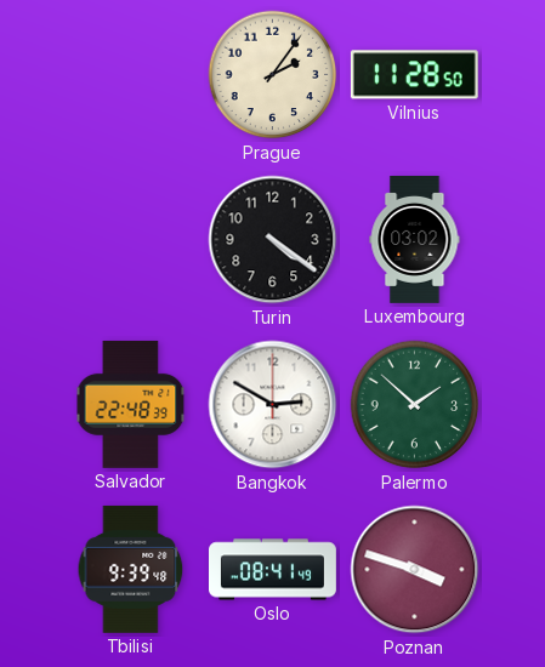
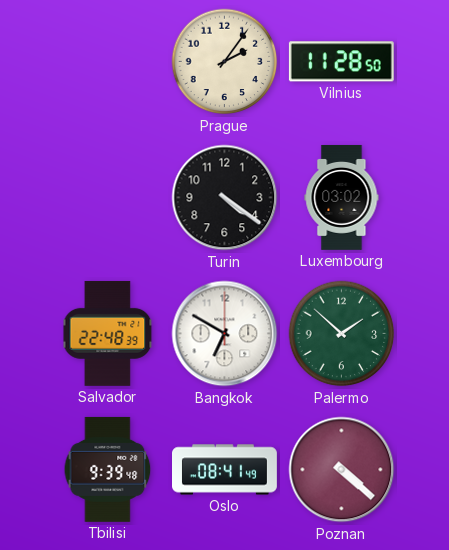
Bangkok: 2:50 -> 6:50
Poznan: 3:48 -> 4:22
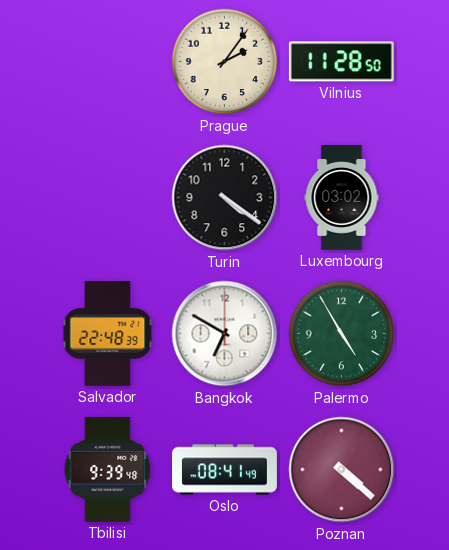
Palermo: 1:52 -> 4:55
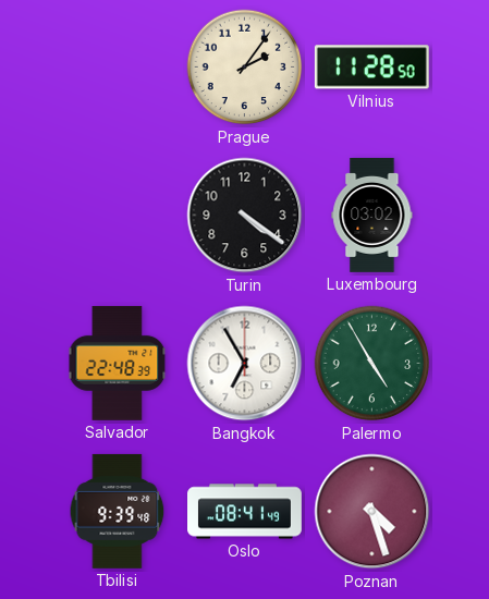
Bangkok: 6:50 -> 6:55
Poznan: 4:22 -> 4:27
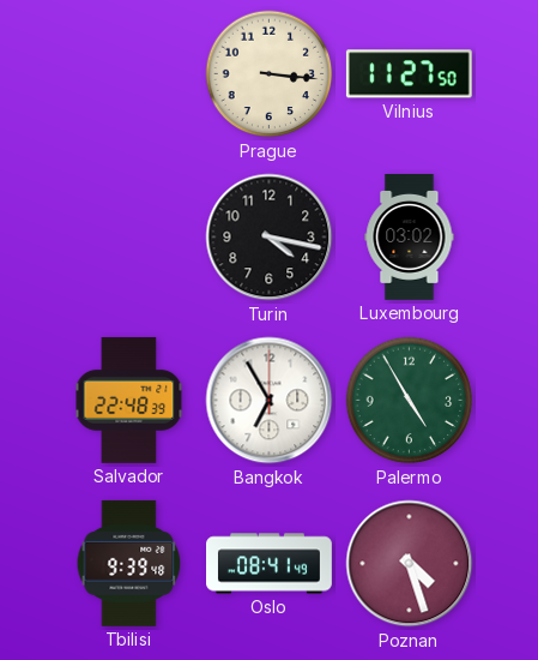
Prague: 2:06 -> 3:16
Vilnius: 11:28 -> 11:27
Turin: 4:21 -> 4:17
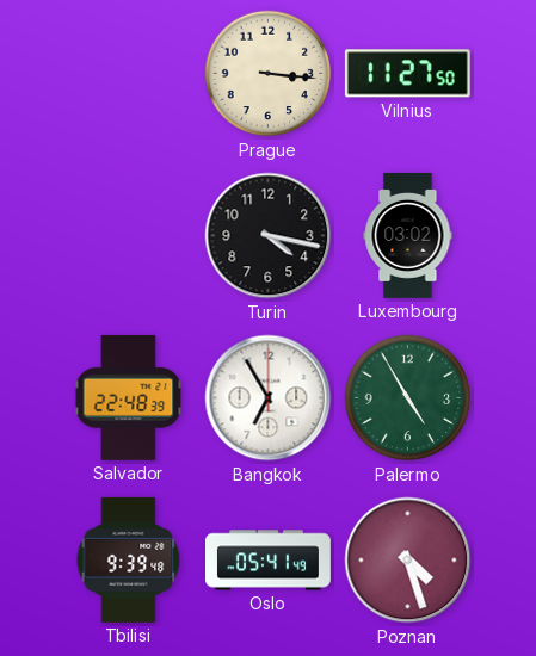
Oslo: 08:41 -> 05:41
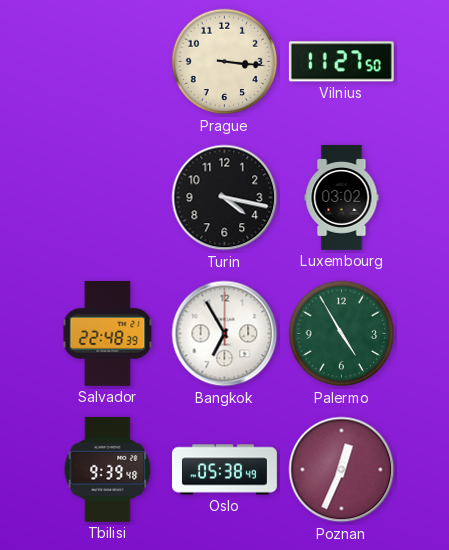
Oslo: 05:41 -> 05:38
Poznan: 4:27 -> 12:34
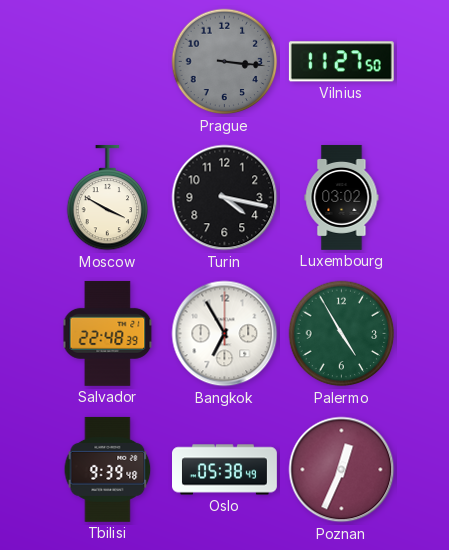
Prague dial: cream -> grey
Moscow: none -> 3:50
